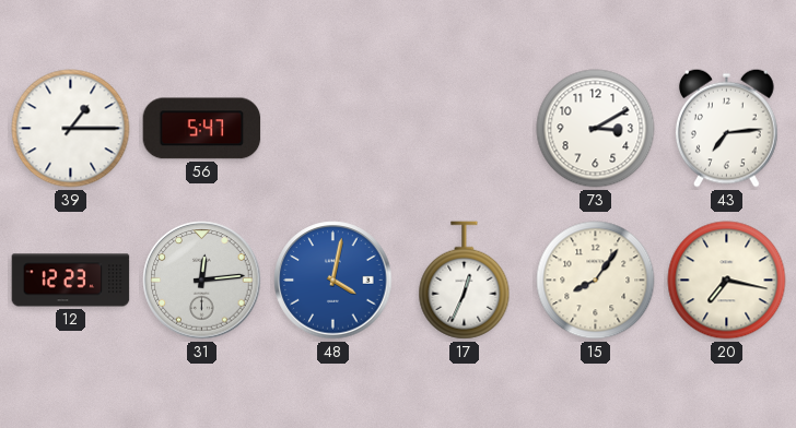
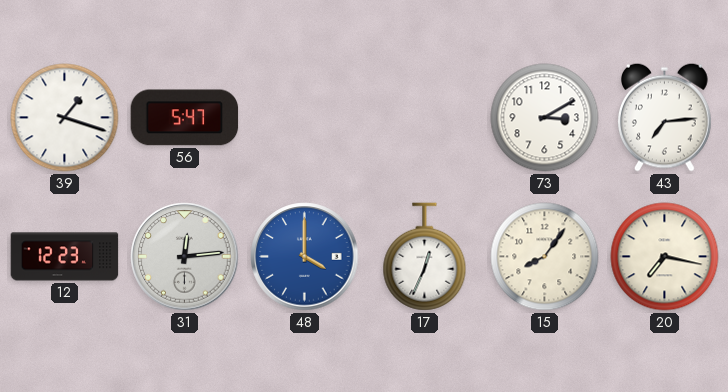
39: 1:15 -> 1:18
48: 4:02 -> 4:00
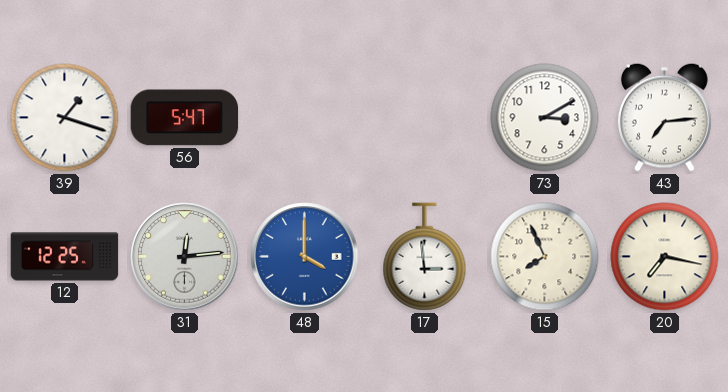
12: 12:23 -> 12:25
17: 12:34 -> 2:59
15: 8:06 -> 7:56
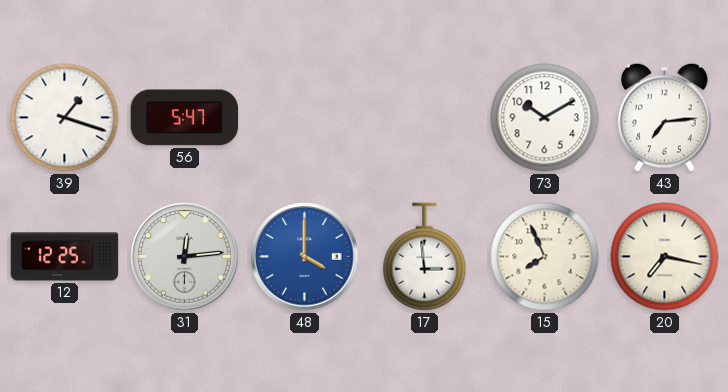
73: 3:10 -> 10:10
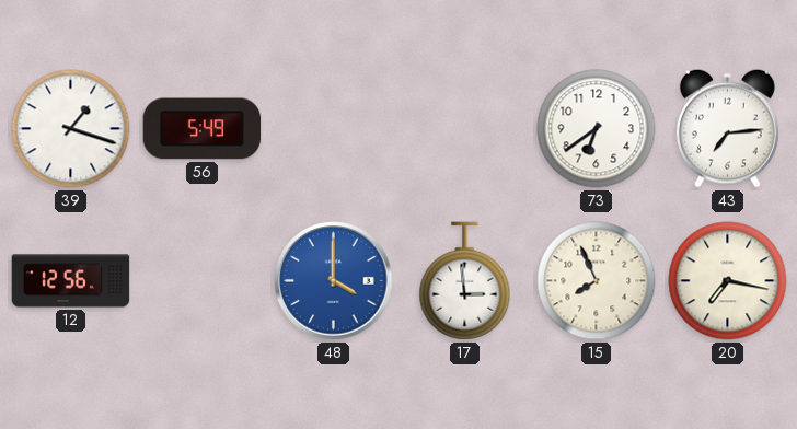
56: 5:47 -> 5:49
73: 10:10 -> 6:39
12: 12:25 -> 12:56
31: 12:14 -> none
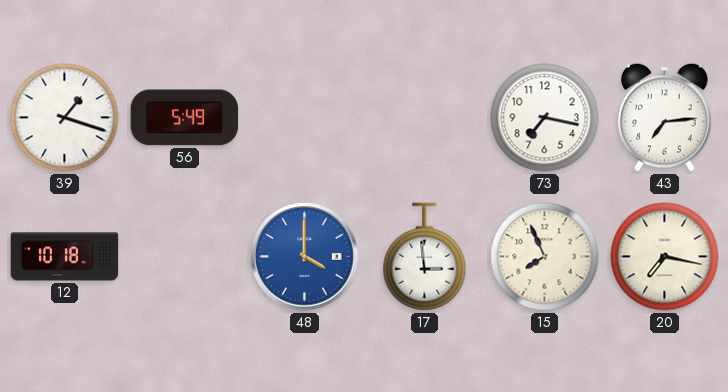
73: 6:39 -> 7:17
12: 12:56 -> 10:18
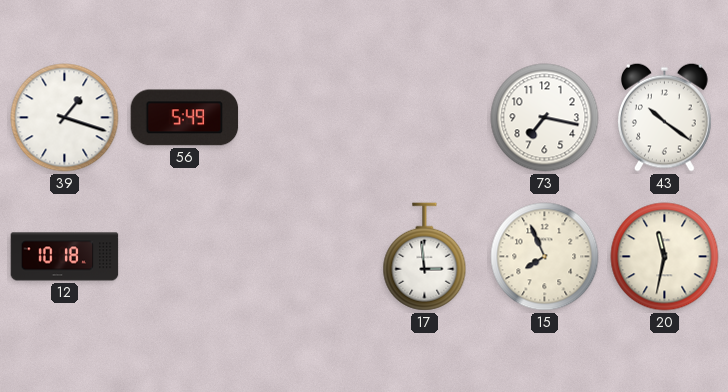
43: 7:14 -> 10:21
48: 4:00 -> none
20: 7:17 -> 11:32
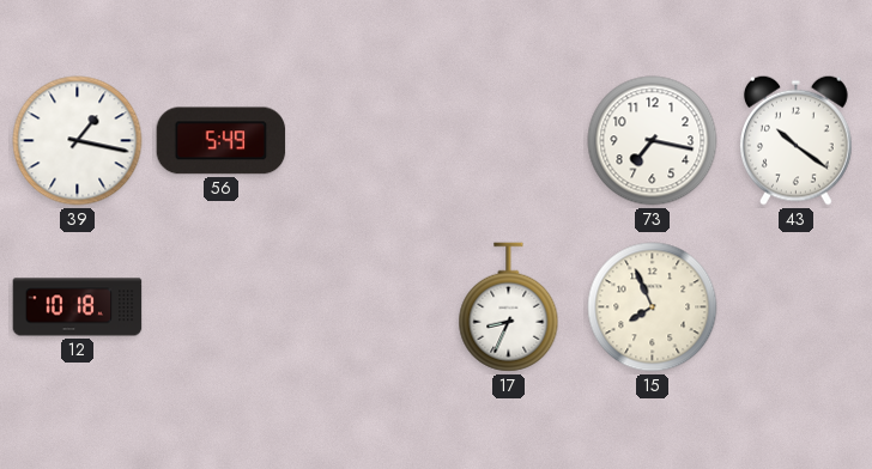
39: 1:18 -> 1:17
17: 2:59 -> 8:34
20: 11:32 -> none
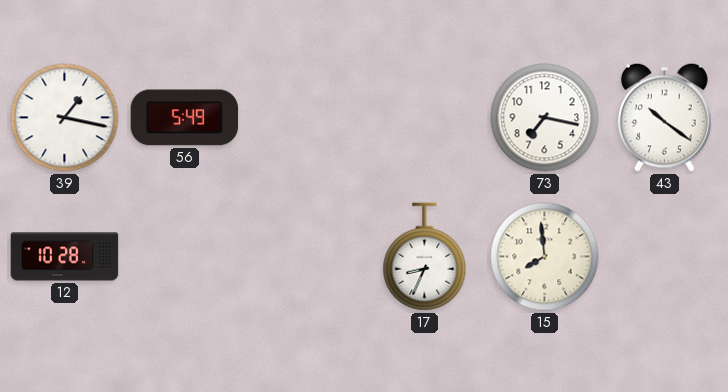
12: 10:18 -> 10:28
15: 7:56 -> 7:59
